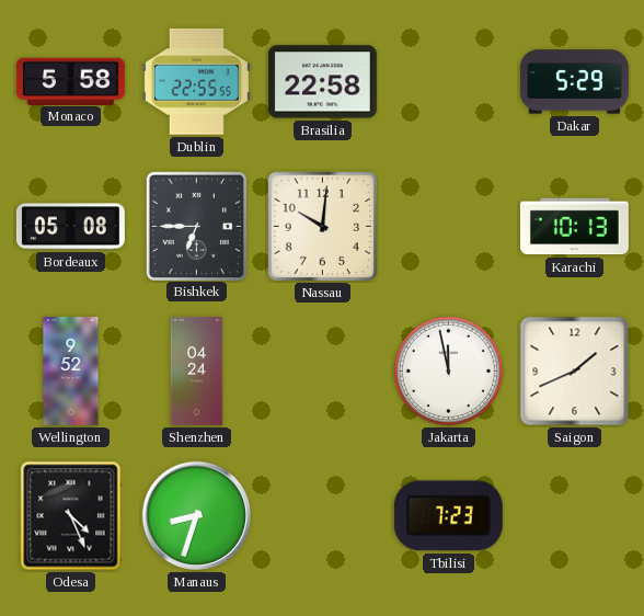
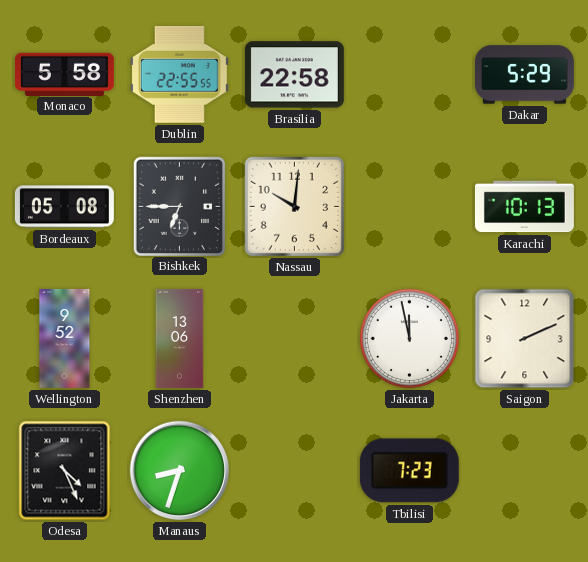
Shenzhen: 04:24 -> 13:06
Saigon: 1:41 -> 2:11
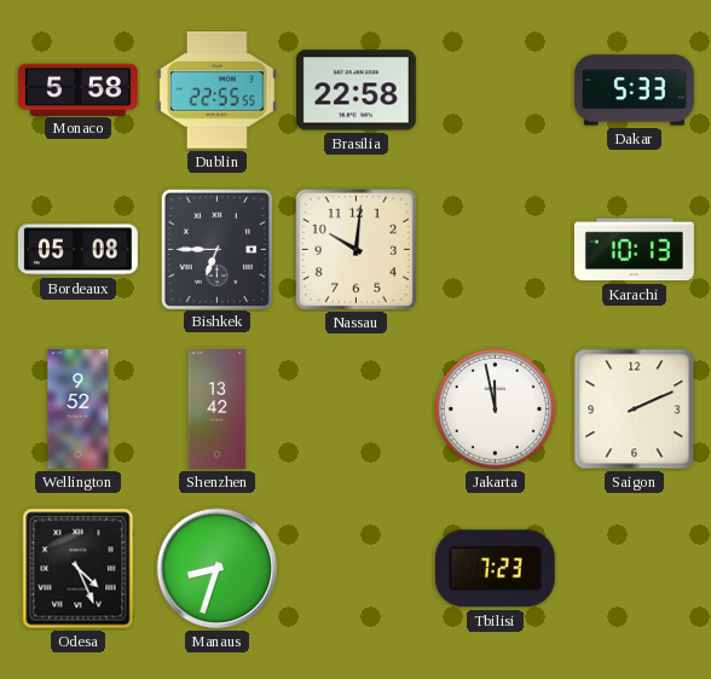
Dakar: 5:29 -> 5:33
Shenzhen: 13:06 -> 13:42
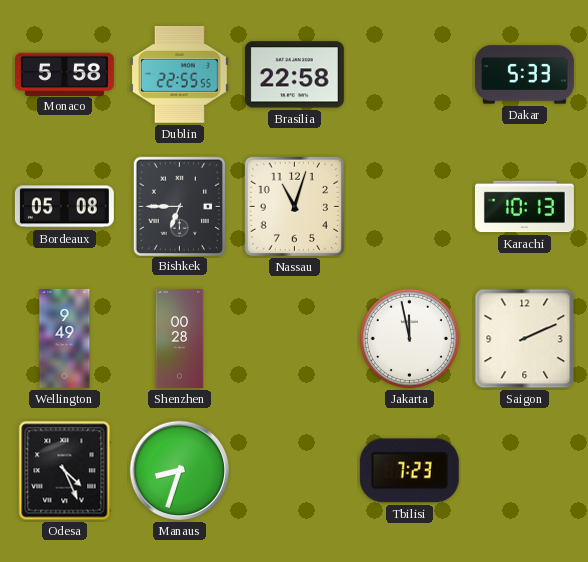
Nassau: 10:01 -> 11:03
Wellington: 9:52 -> 9:49
Shenzhen: 13:42 -> 00:28
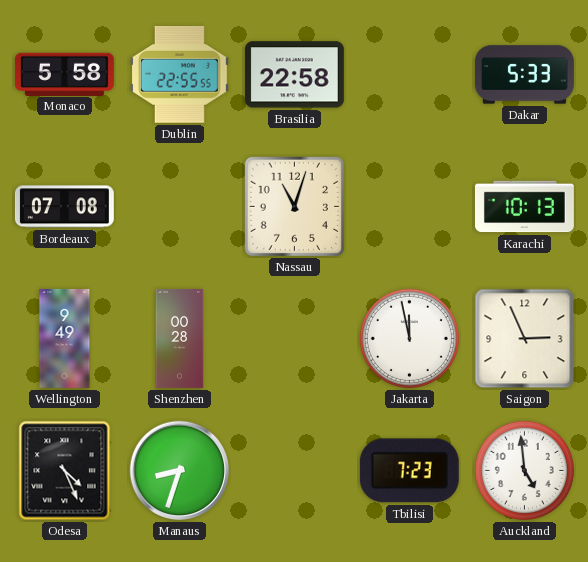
Bordeaux: 05:08 -> 07:08
Bishkek: 6:45 -> none
Saigon: 2:11 -> 2:56
Auckland: none -> 4:59
